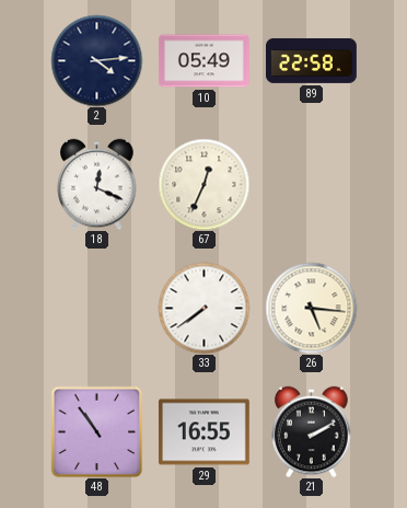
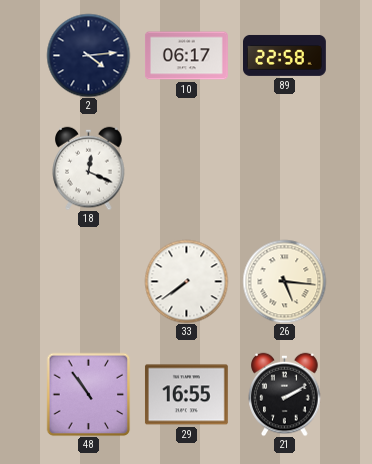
10: 05:49 -> 06:17
67: 12:34 -> none
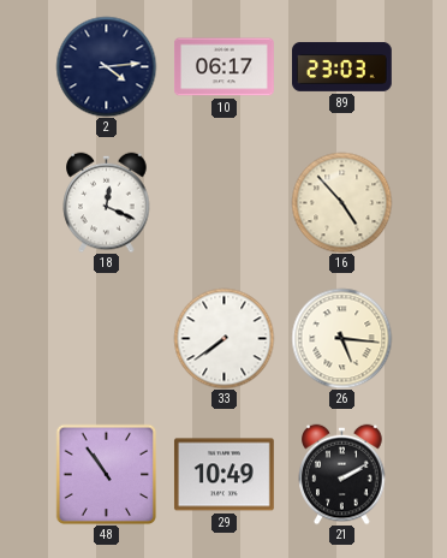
89: 22:58 -> 23:03
16: none -> 4:53
29: 16:55 -> 10:49
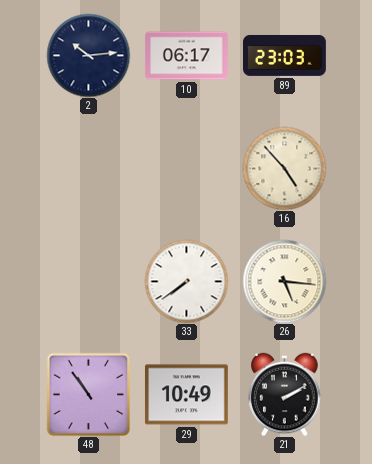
2: 4:14 -> 10:14
18: 12:19 -> none
